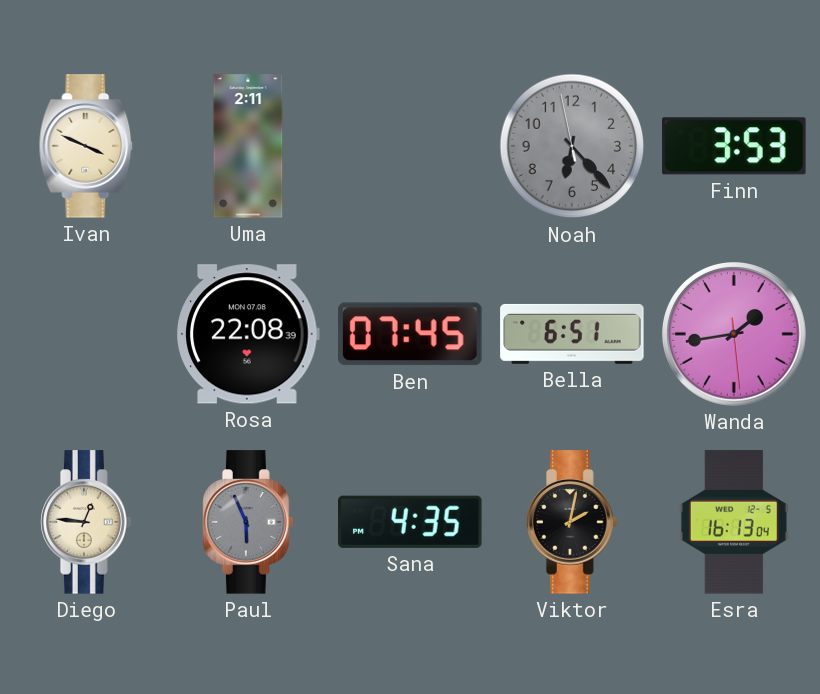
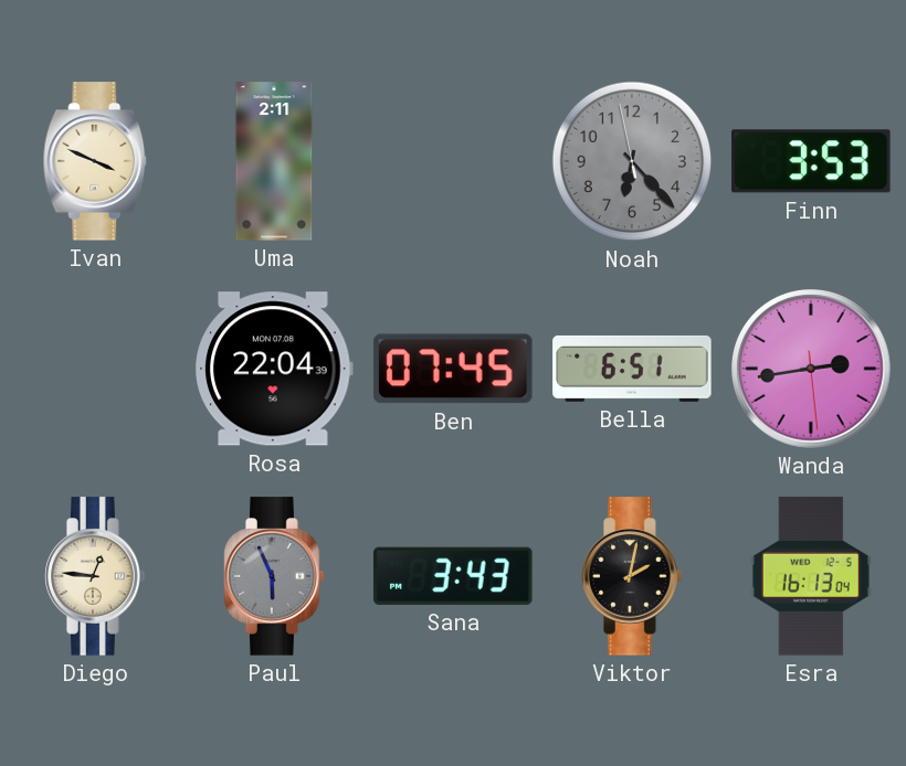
Rosa: 22:08 -> 22:04
Wanda: 1:43 -> 2:43
Sana: 4:35 -> 3:43
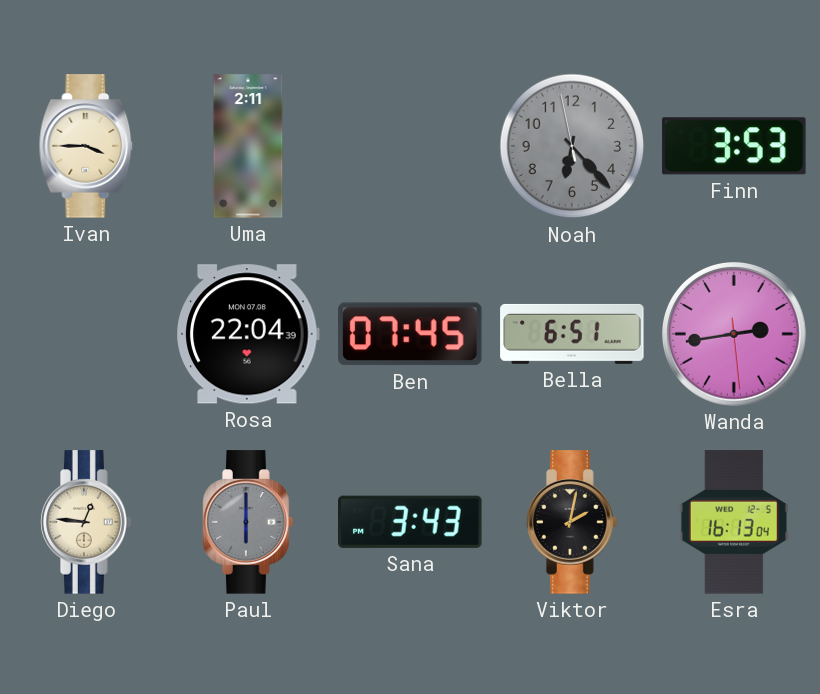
Ivan: 3:49 -> 3:45
Paul: 5:56 -> 6:00
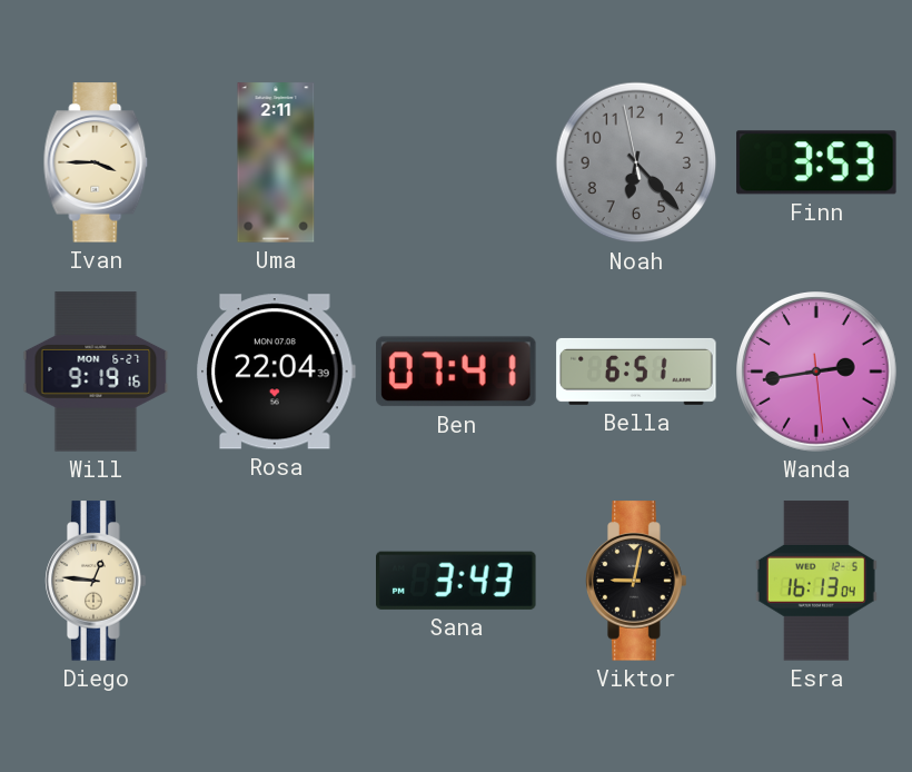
Will: none -> 9:19
Ben: 07:45 -> 07:41
Paul: 6:00 -> none
Viktor: 2:02 -> 9:02
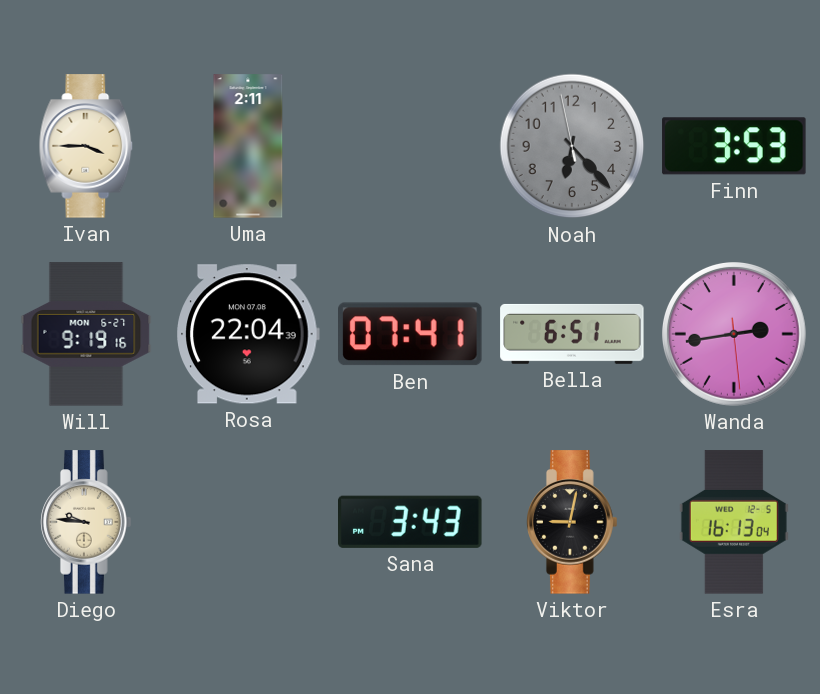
Diego: 12:46 -> 9:46
